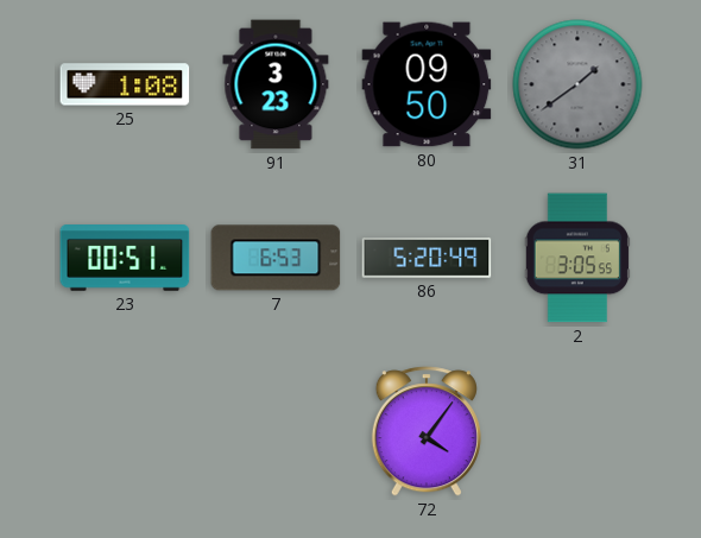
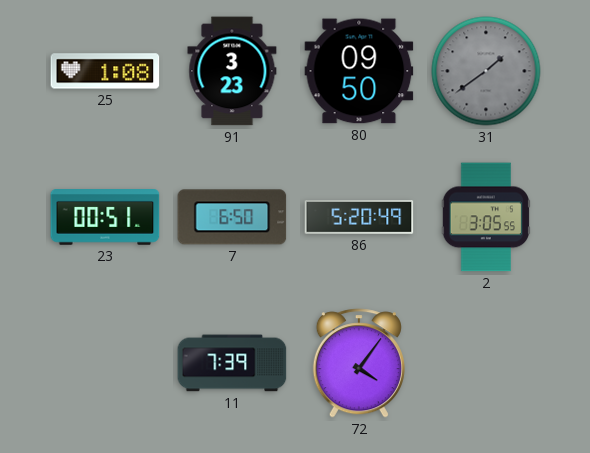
7: 6:53 -> 6:50
11: none -> 7:39
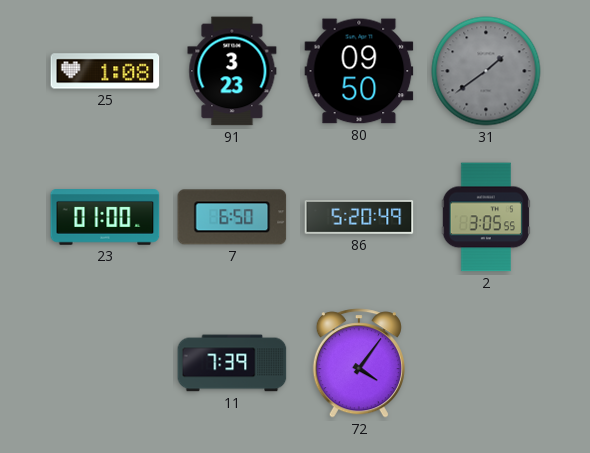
23: 00:51 -> 01:00
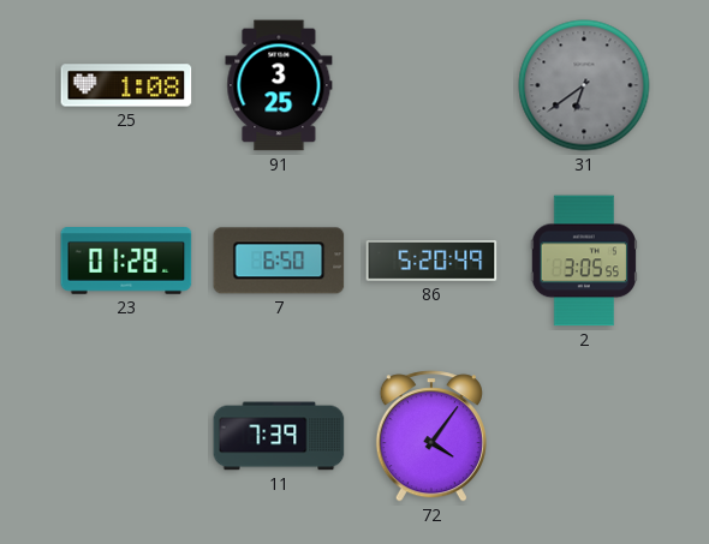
91: 3:23 -> 3:25
80: 09:50 -> none
31: 1:39 -> 6:39
23: 01:00 -> 01:28
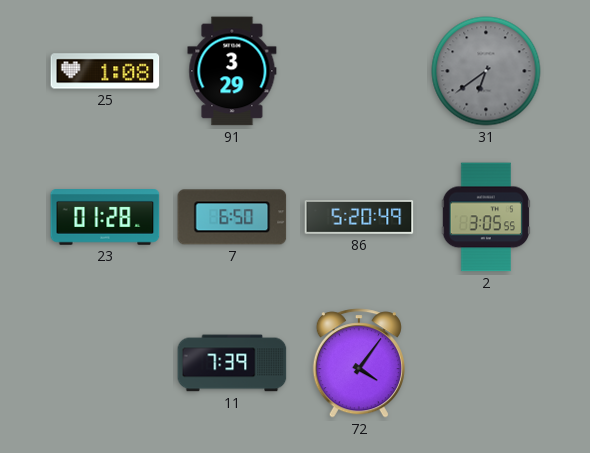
91: 3:25 -> 3:29
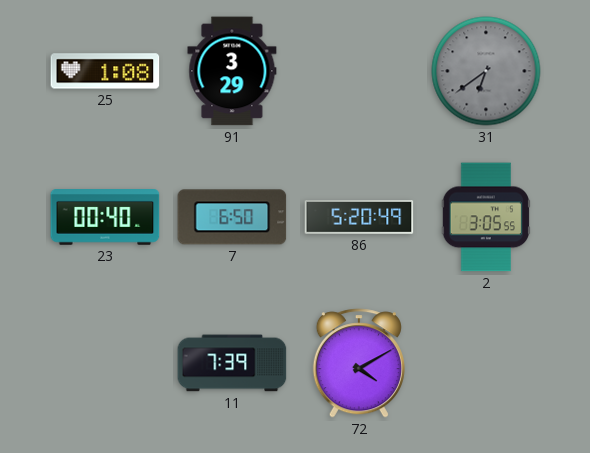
23: 01:28 -> 00:40
72: 4:06 -> 4:10
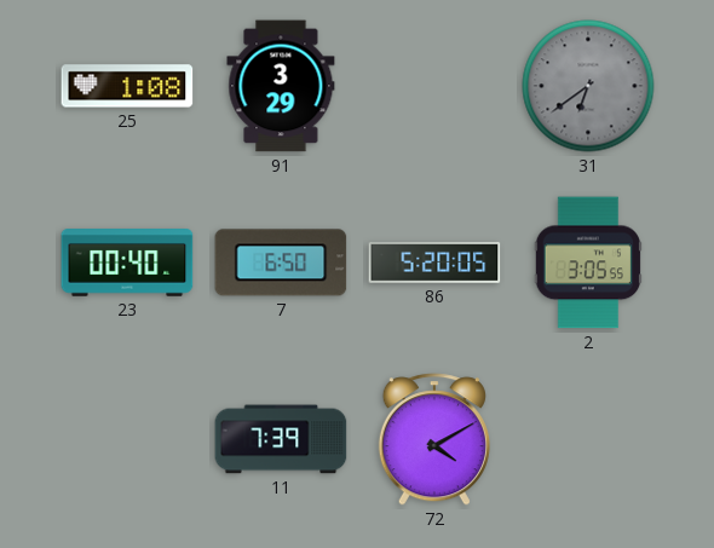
86: 5:20:49 -> 5:20:05
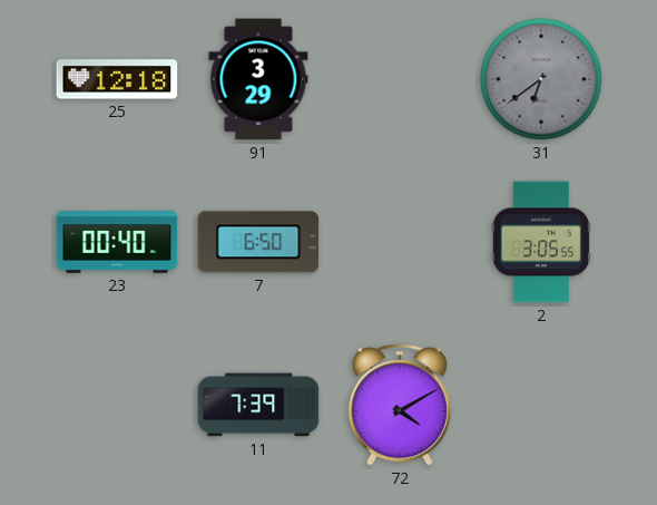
25: 1:08 -> 12:18
86: 5:20 -> none
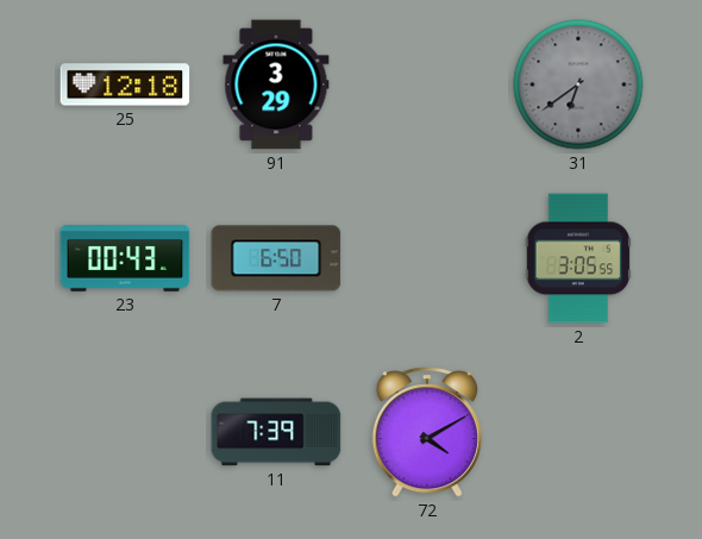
23: 00:40 -> 00:43
